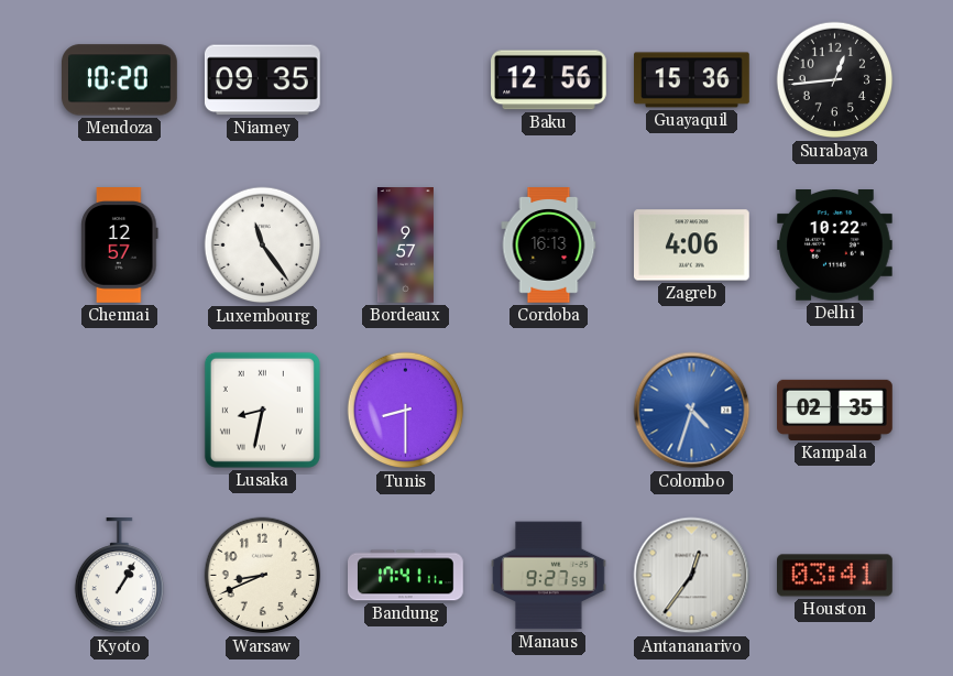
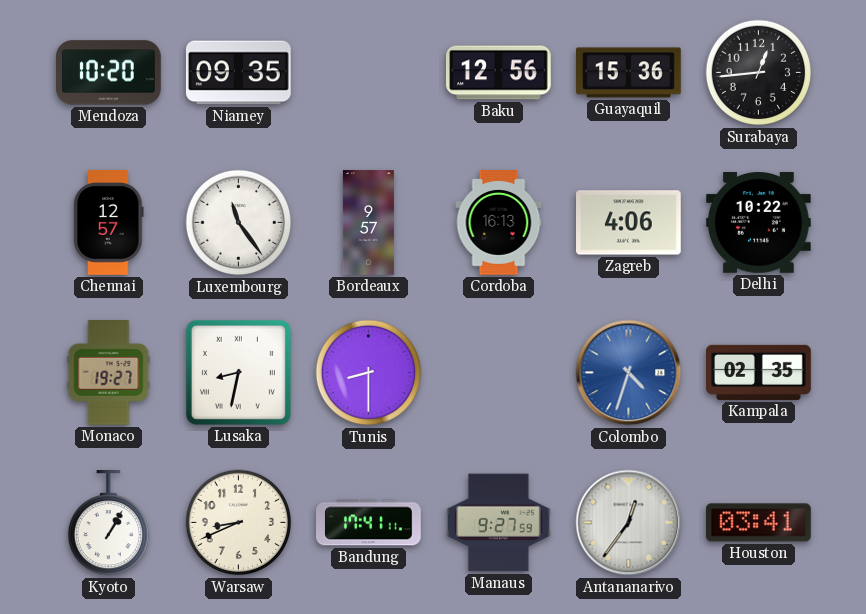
Monaco: none -> 19:27
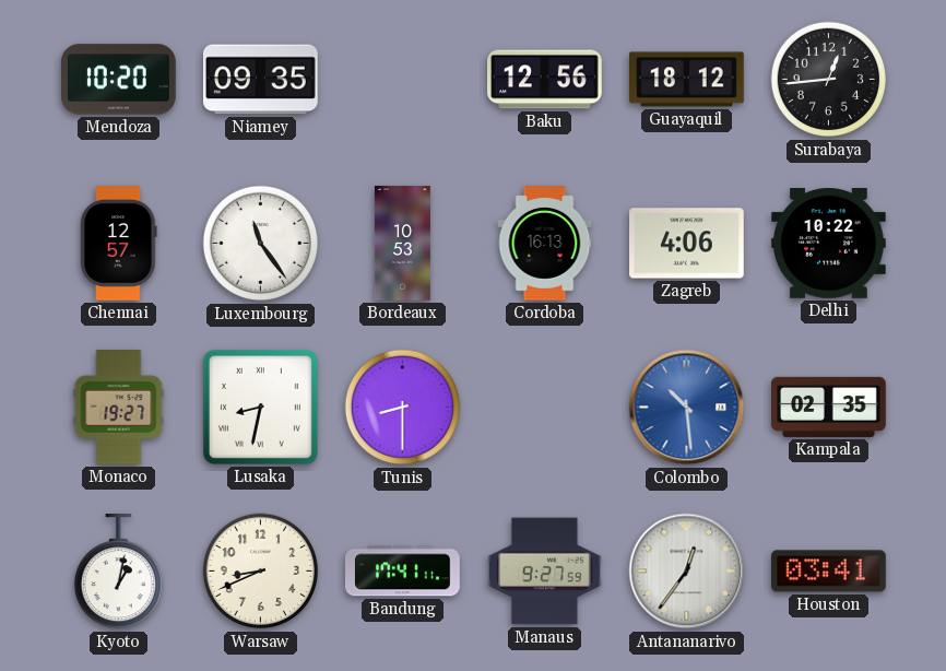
Guayaquil: 15:36 -> 18:12
Bordeaux: 9:57 -> 10:53
Colombo: 4:33 -> 10:29
Kyoto: 1:05 -> 1:02
